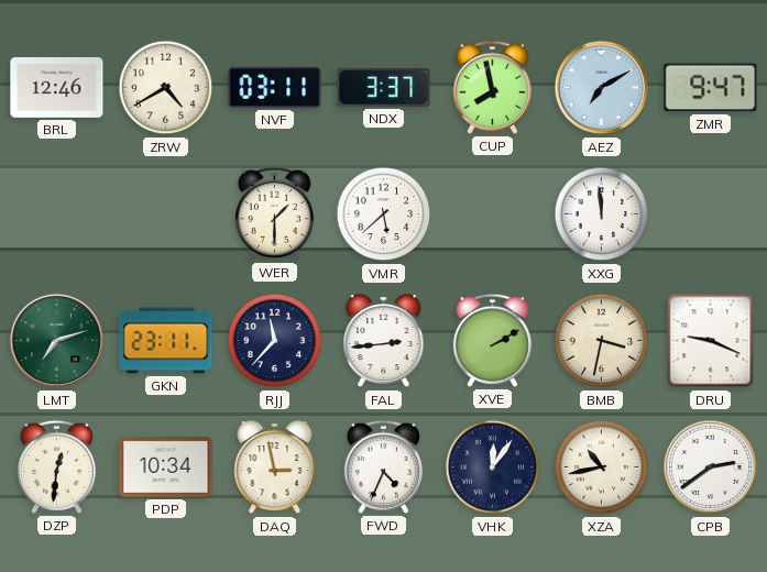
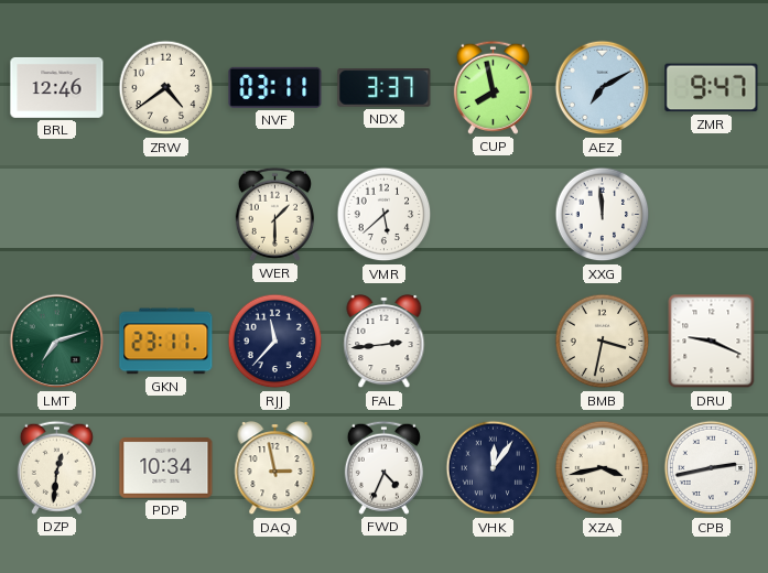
ZRW: 4:40 -> 4:39
XVE: 2:10 -> none
XZA: 10:43 -> 3:43
CPB: 2:39 -> 2:43
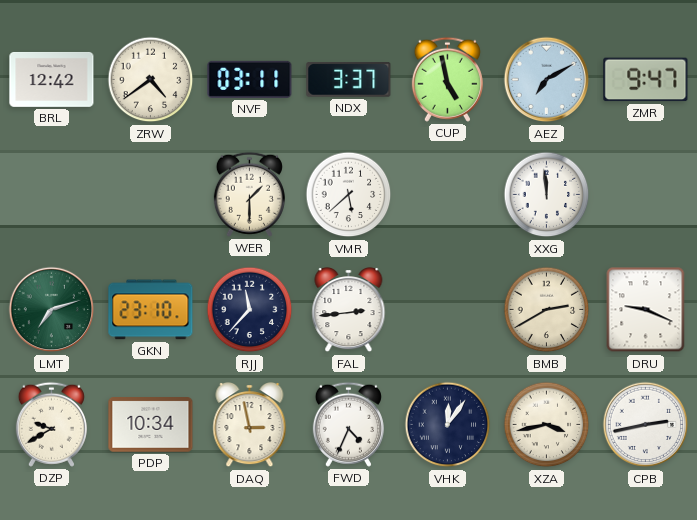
BRL: 12:46 -> 12:42
CUP: 7:58 -> 4:58
GKN: 23:11 -> 23:10
BMB: 3:32 -> 2:40
DZP: 12:31 -> 9:40
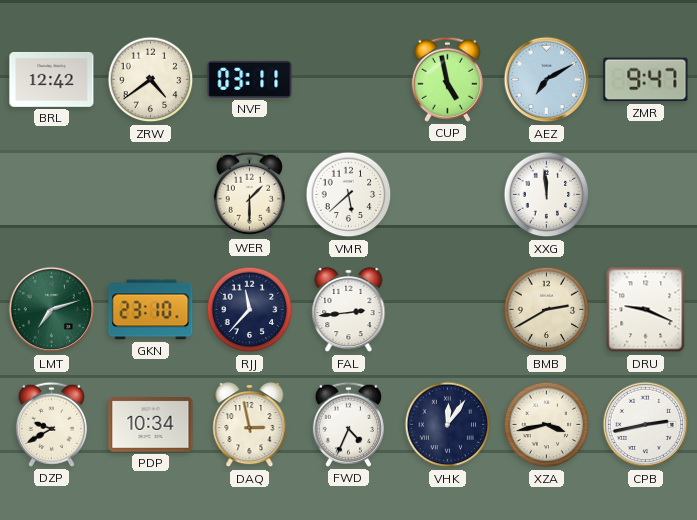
NDX: 3:37 -> none
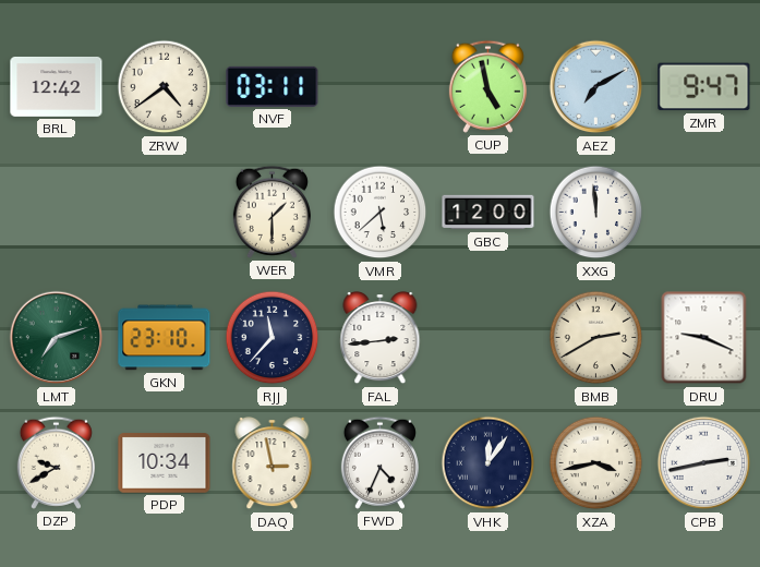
GBC: none -> 12:00
